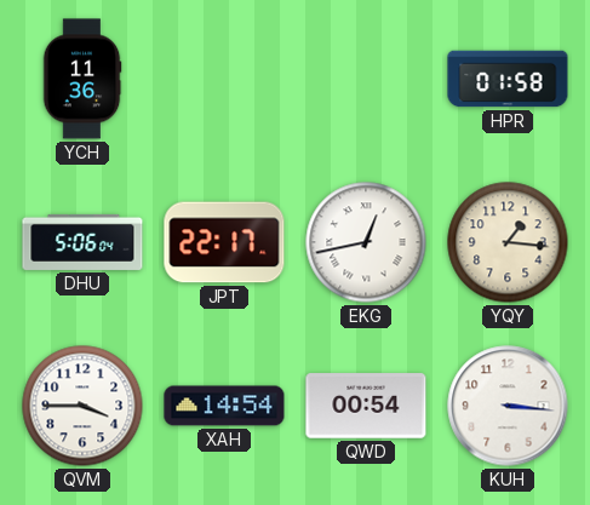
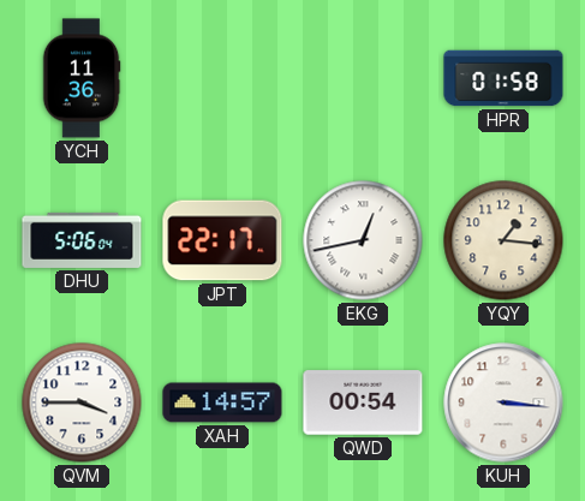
XAH: 14:54 -> 14:57
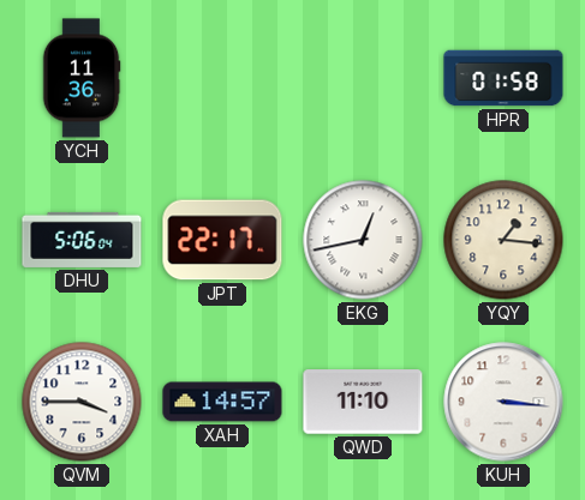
QWD: 00:54 -> 11:10
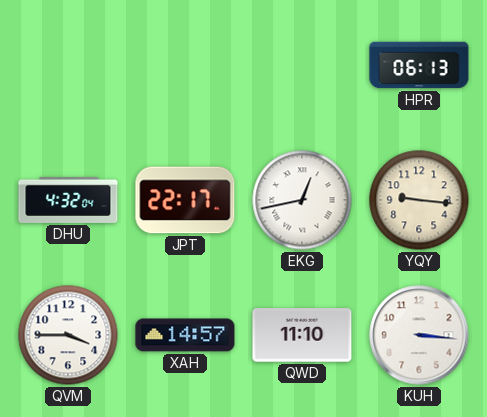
YCH: 11:36 -> none
HPR: 01:58 -> 06:13
DHU: 5:06 -> 4:32
YQY: 1:16 -> 9:16
